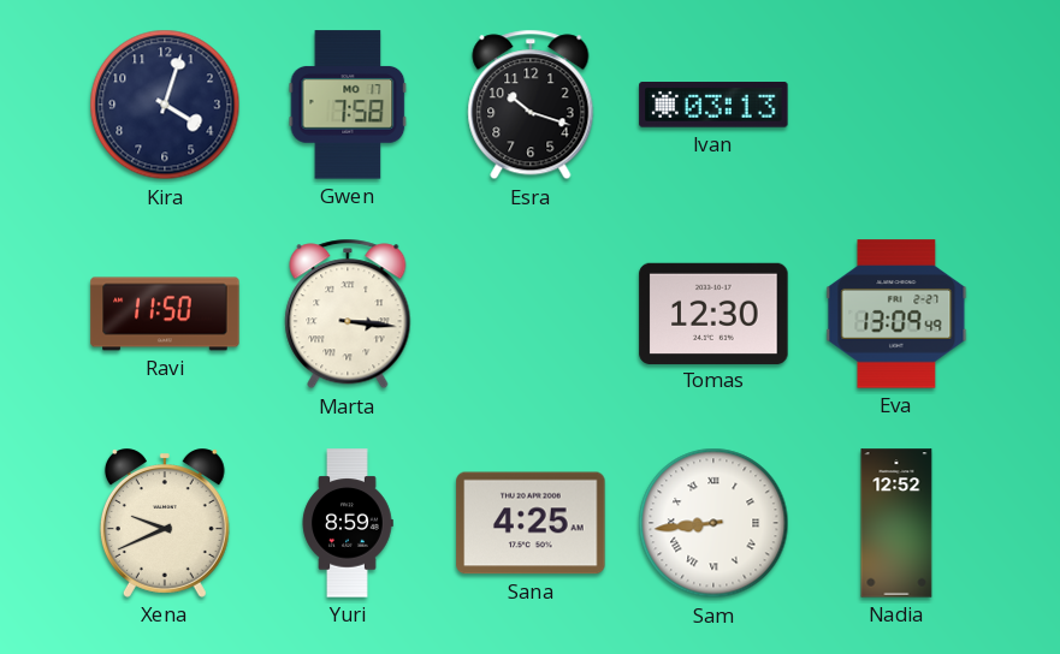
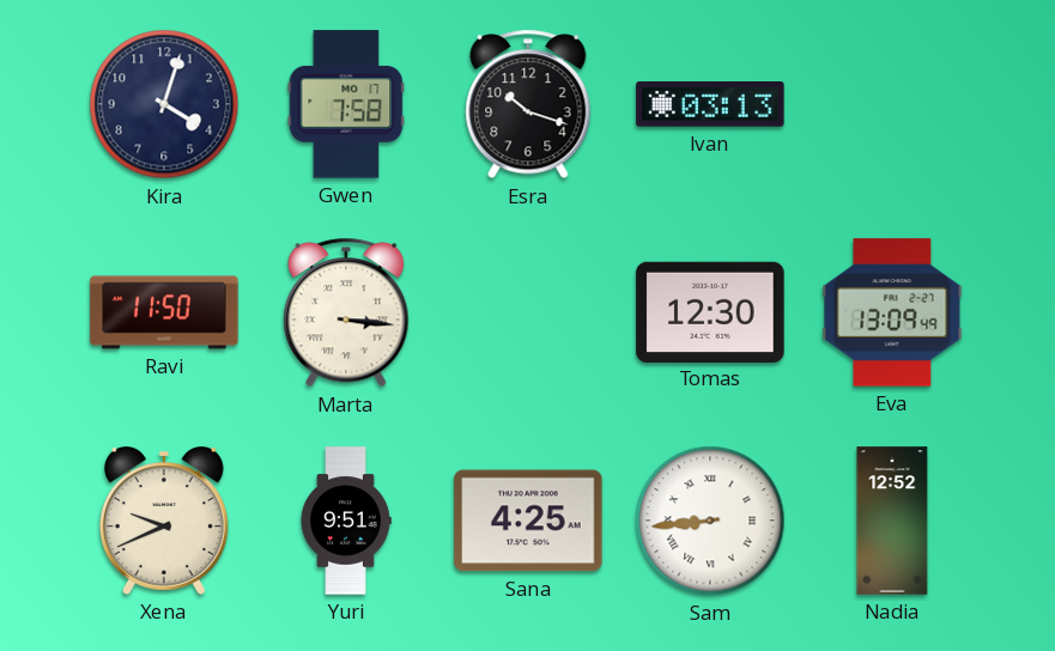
Yuri: 8:59 -> 9:51
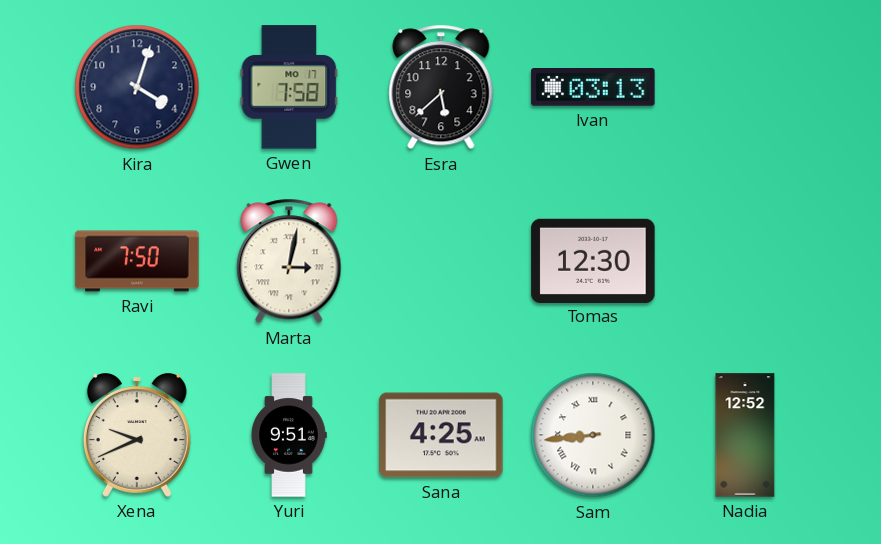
Esra: 10:18 -> 5:38
Ravi: 11:50 -> 7:50
Marta: 3:16 -> 3:02
Eva: 13:09 -> none
